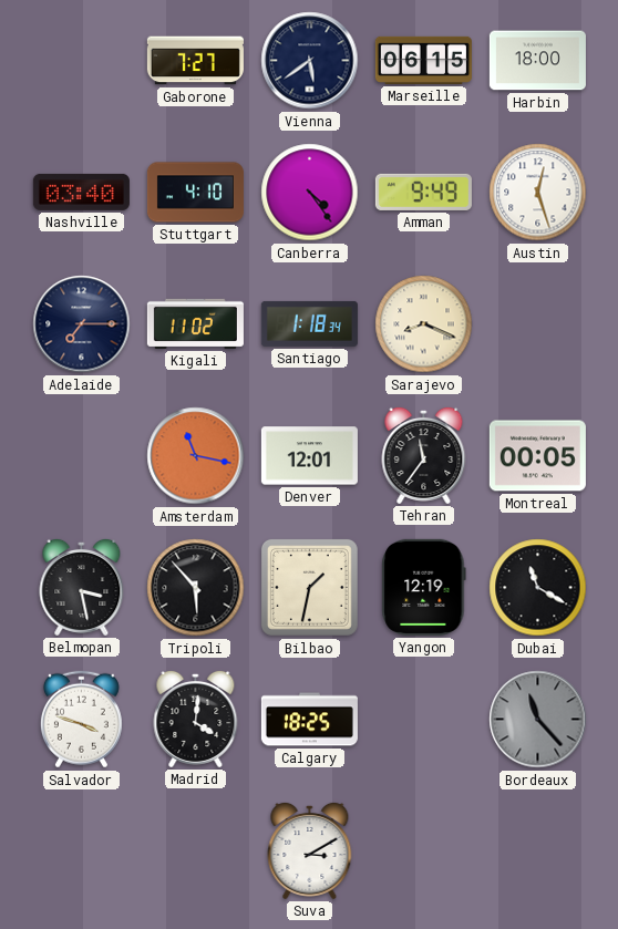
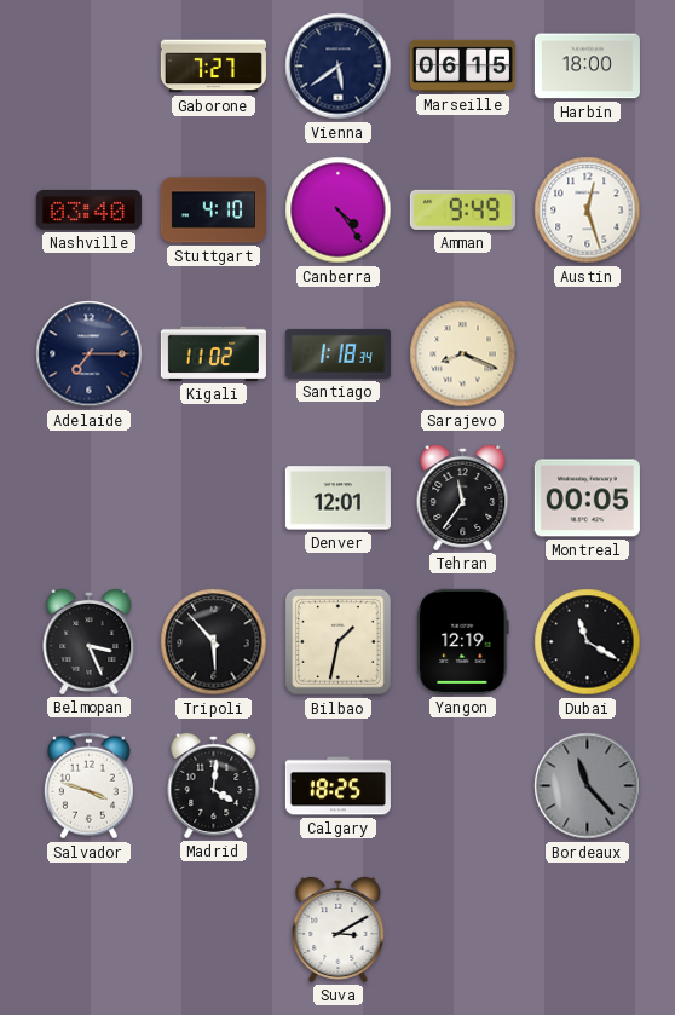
Amsterdam: 11:17 -> none
Belmopan: 3:28 -> 3:26
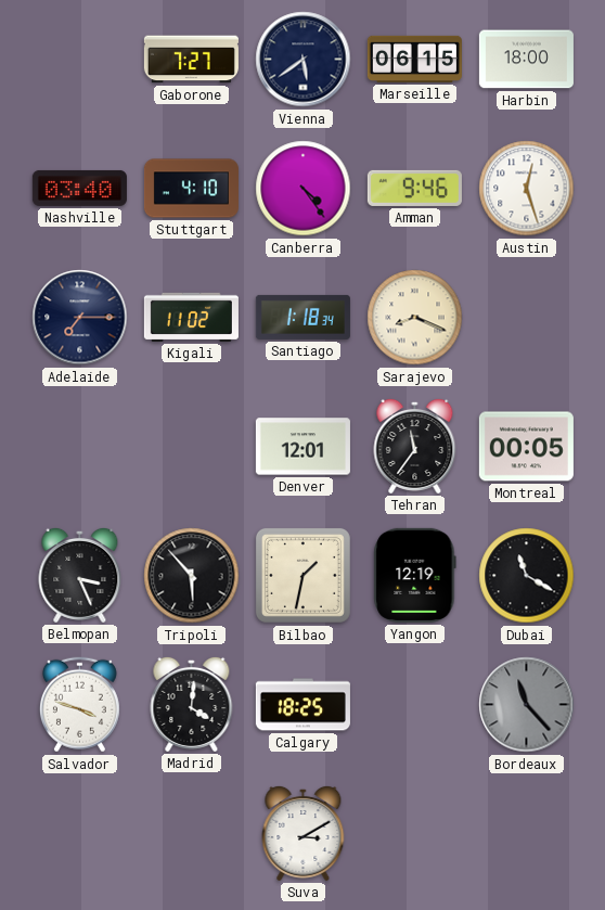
Amman: 9:49 -> 9:46
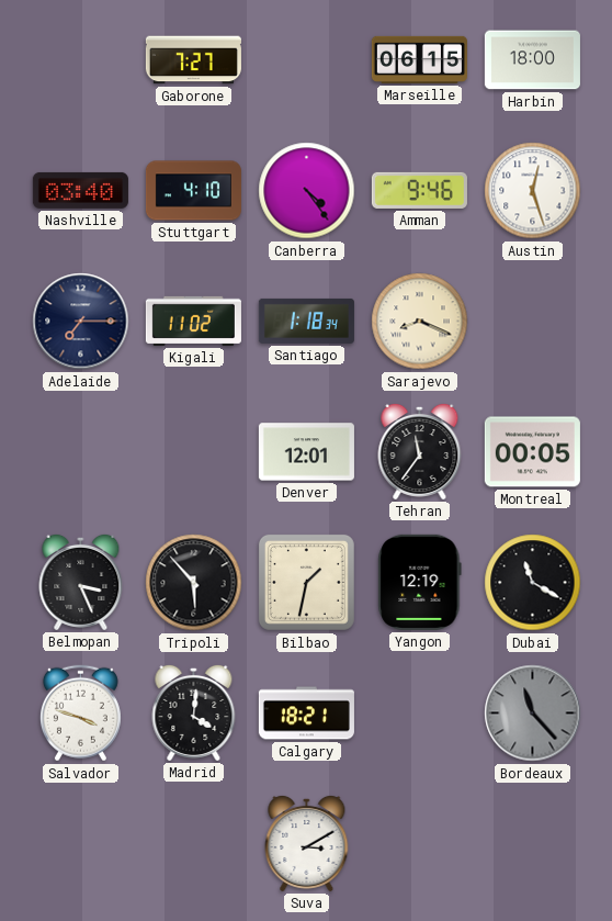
Vienna: 5:39 -> none
Calgary: 18:25 -> 18:21
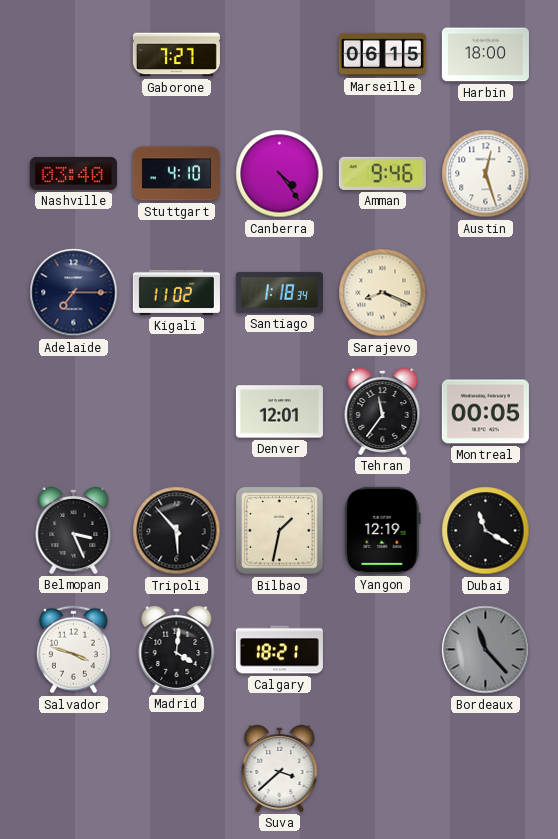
Suva: 3:10 -> 3:38
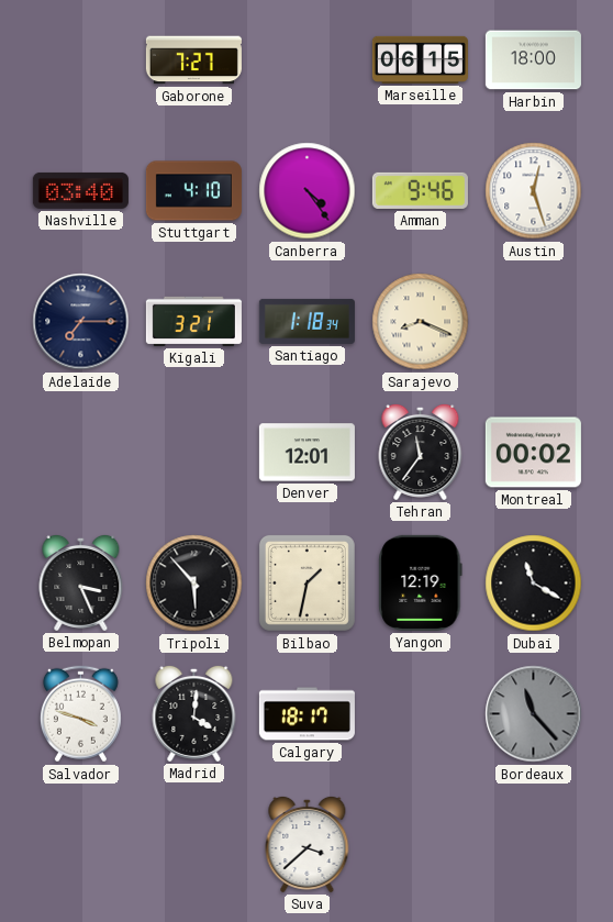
Kigali: 11:02 -> 3:21
Montreal: 00:05 -> 00:02
Calgary: 18:21 -> 18:17
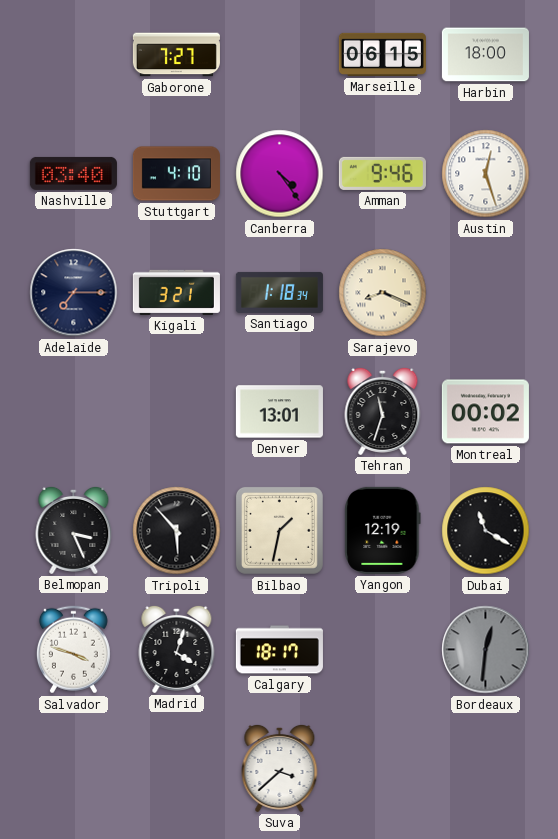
Denver: 12:01 -> 13:01
Tehran: 11:36 -> 11:33
Madrid: 4:01 -> 4:03
Bordeaux: 11:23 -> 12:31
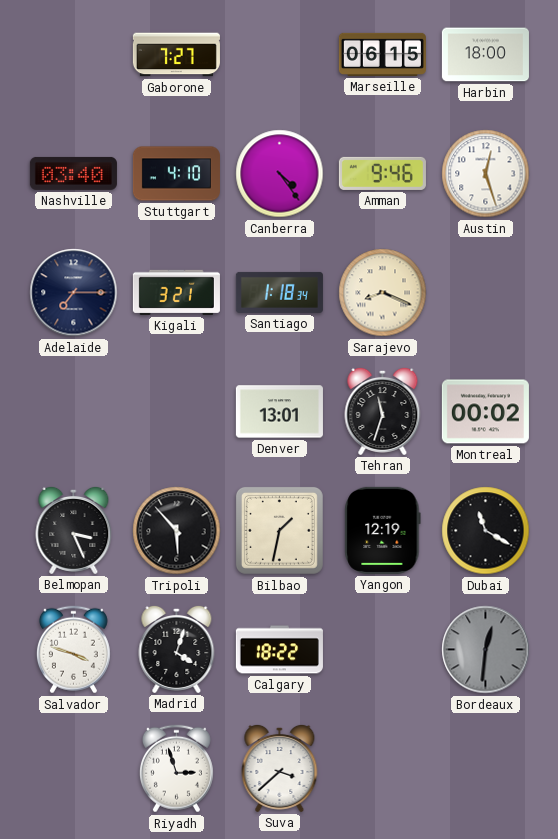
Calgary: 18:17 -> 18:22
Riyadh: none -> 2:57
